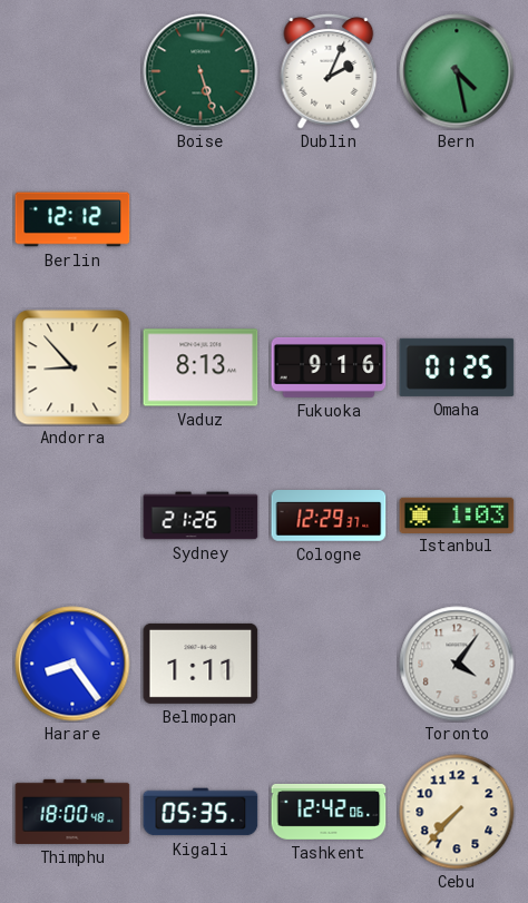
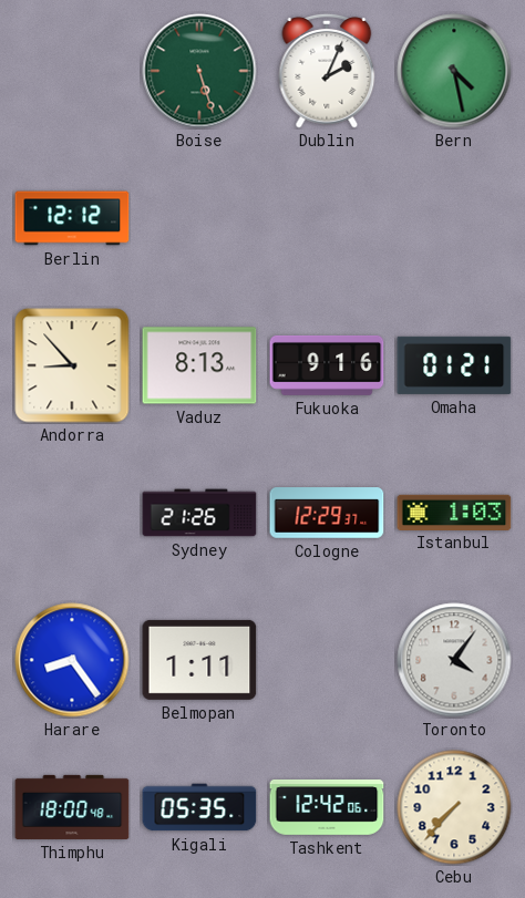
Omaha: 01:25 -> 01:21
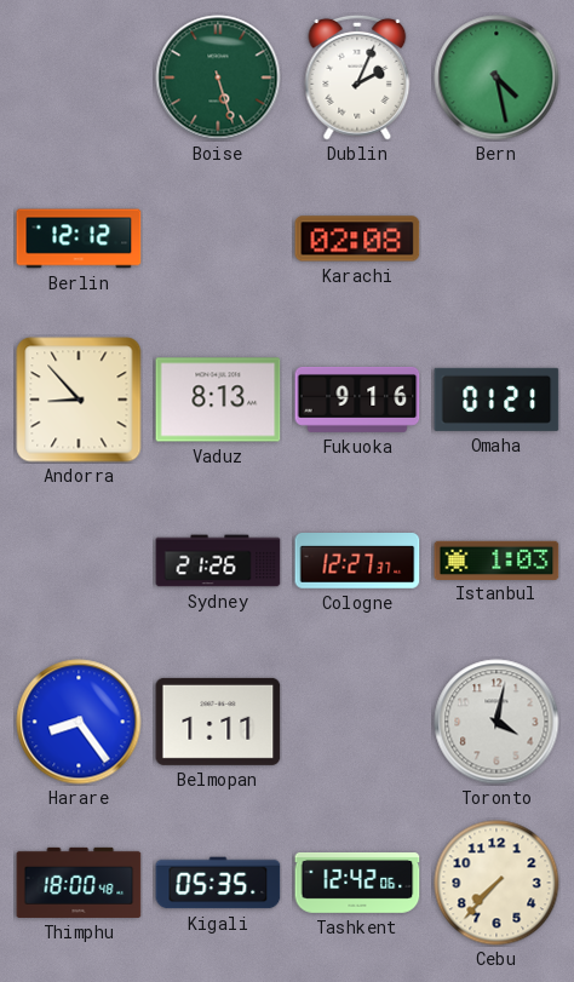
Karachi: none -> 02:08
Cologne: 12:29 -> 12:27
Toronto: 4:06 -> 4:02
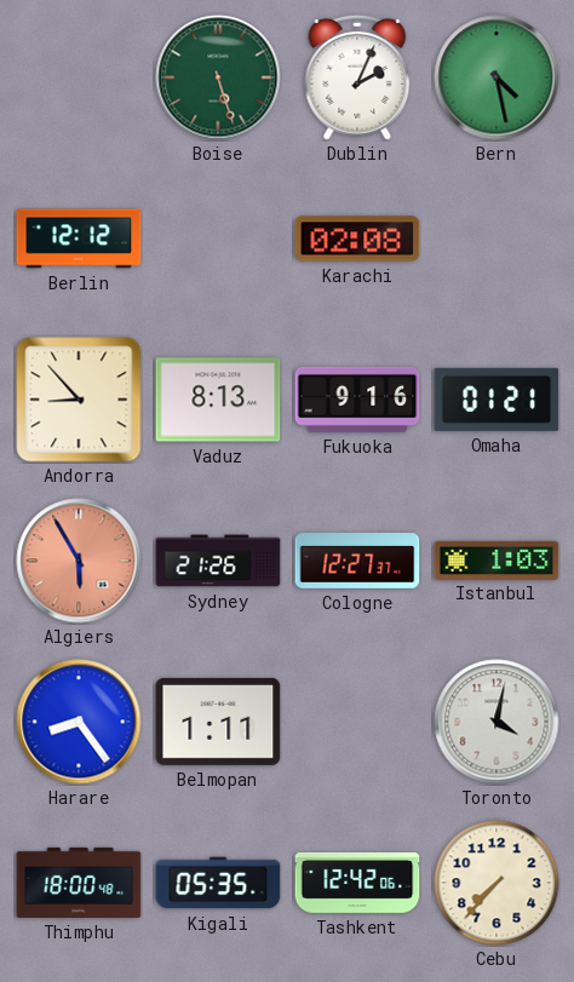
Algiers: none -> 5:55
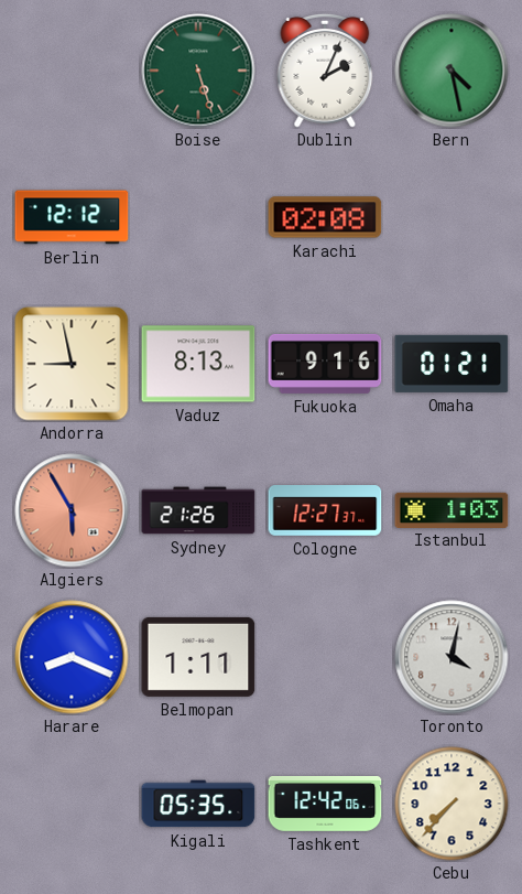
Andorra: 8:53 -> 8:58
Harare: 8:24 -> 8:19
Thimphu: 18:00 -> none
